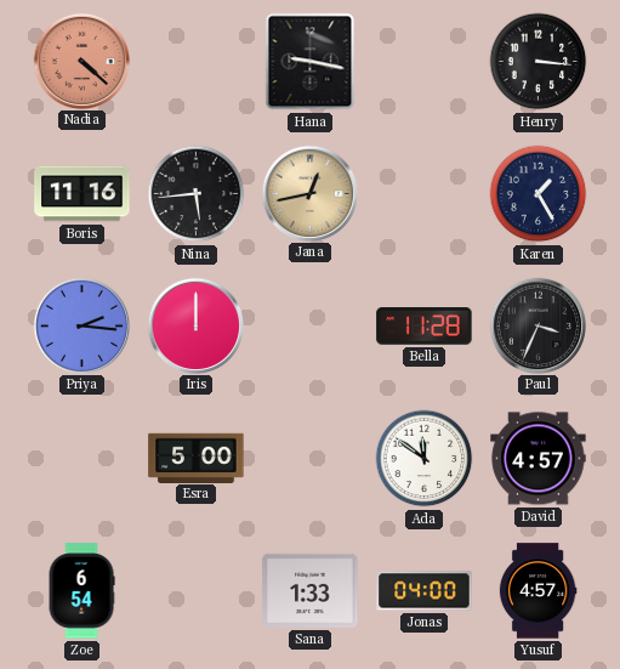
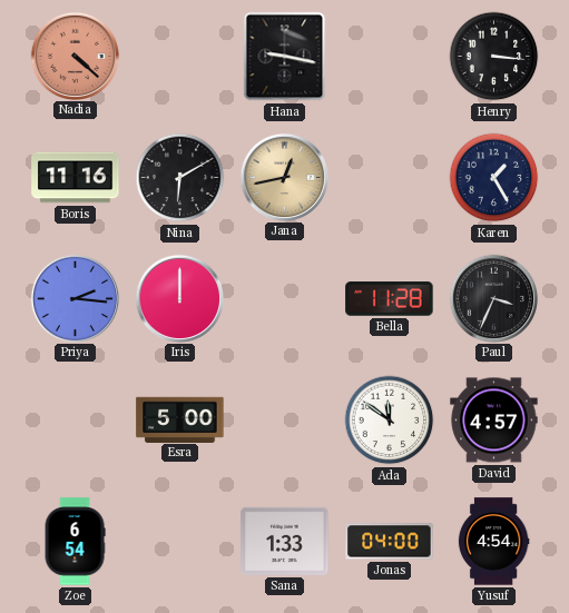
Nina: 5:44 -> 6:10
Yusuf: 4:57 -> 4:54
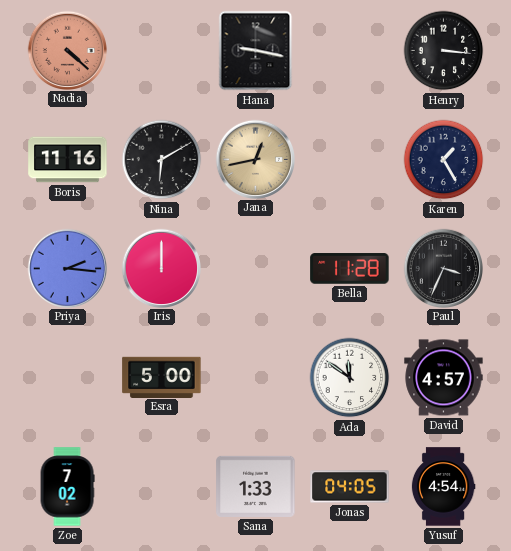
Zoe: 6:54 -> 7:02
Jonas: 04:00 -> 04:05
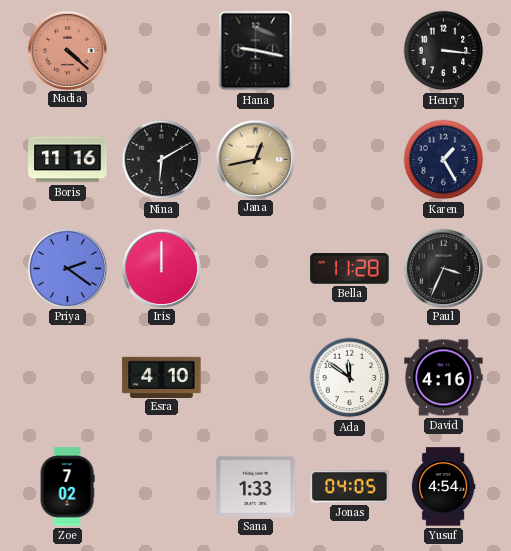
Priya: 2:16 -> 2:21
Esra: 5:00 -> 4:10
David: 4:57 -> 4:16
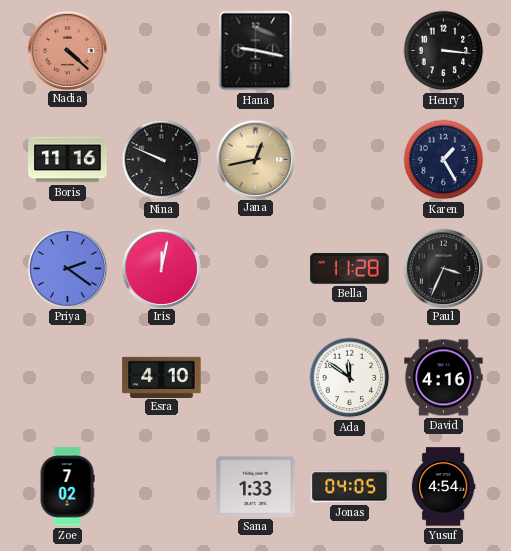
Nina: 6:10 -> 9:49
Iris: 12:00 -> 12:02
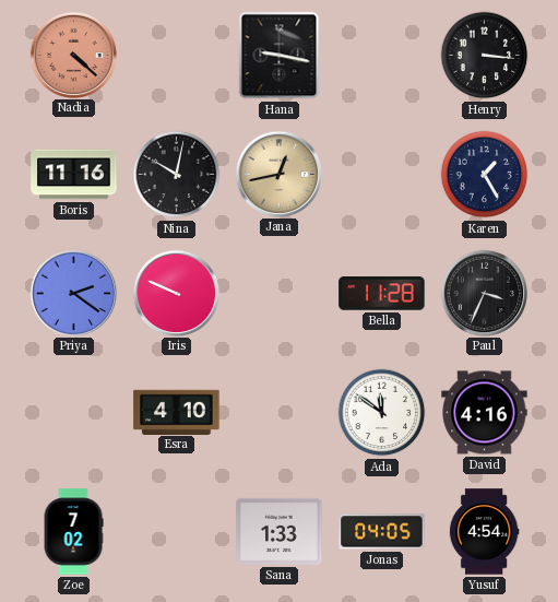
Nina: 9:49 -> 10:02
Iris: 12:02 -> 9:49
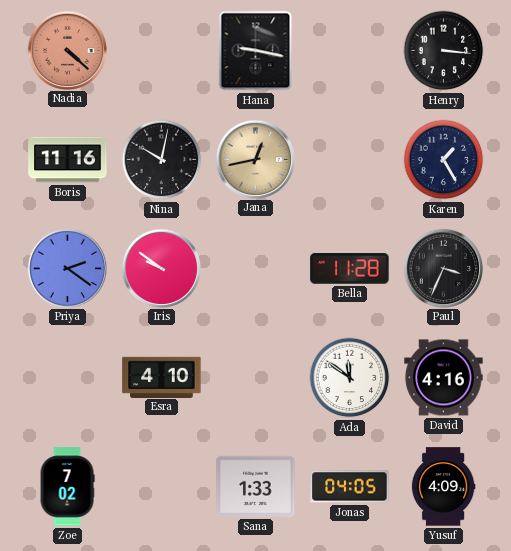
Iris: 9:49 -> 9:51
Yusuf: 4:54 -> 4:09
